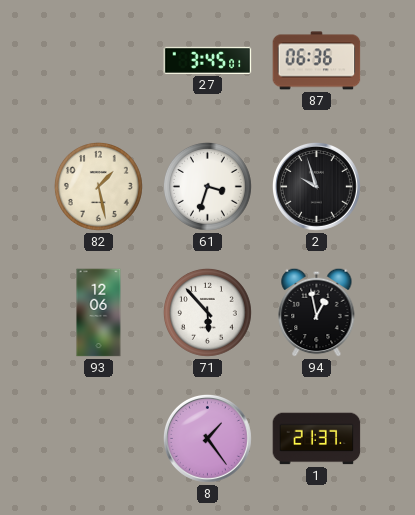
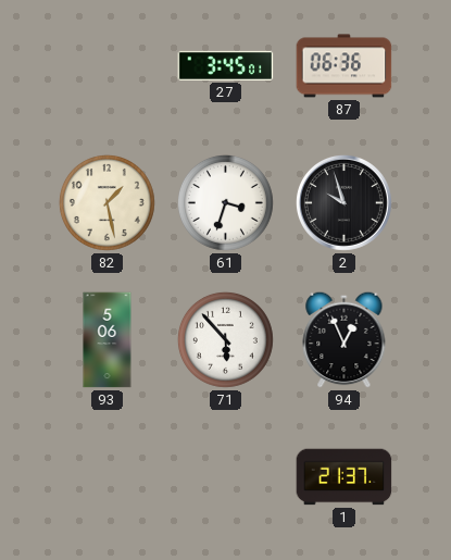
93: 12:06 -> 5:06
94: 12:58 -> 12:56
8: 1:24 -> none
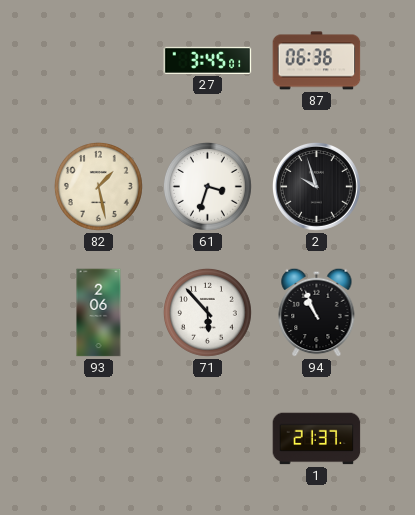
93: 5:06 -> 2:06
94: 12:56 -> 10:56
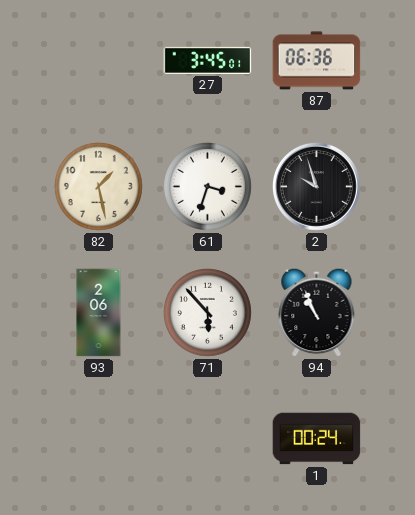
1: 21:37 -> 00:24
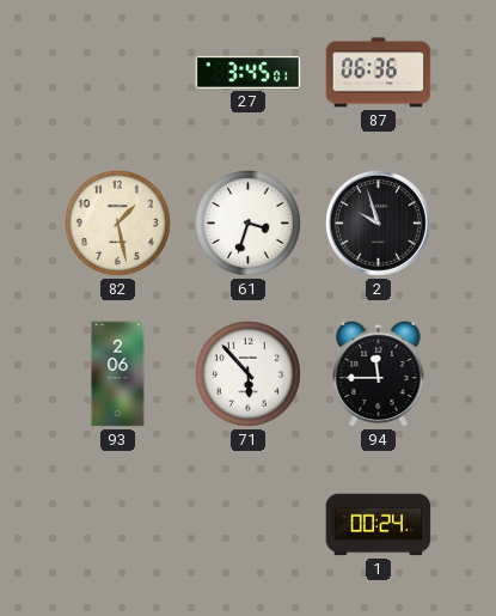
94: 10:56 -> 11:45
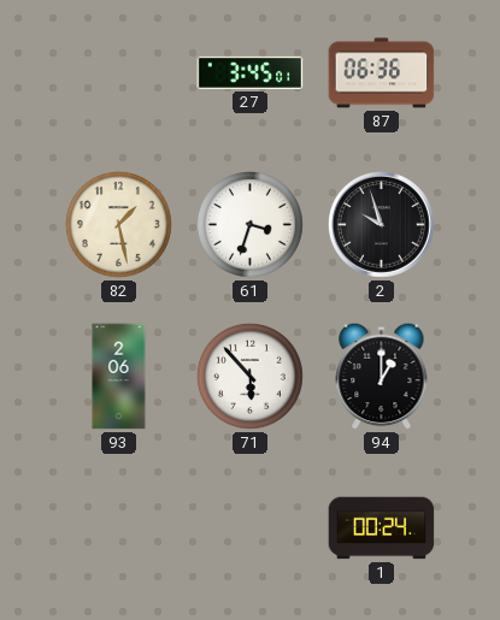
94: 11:45 -> 1:00
